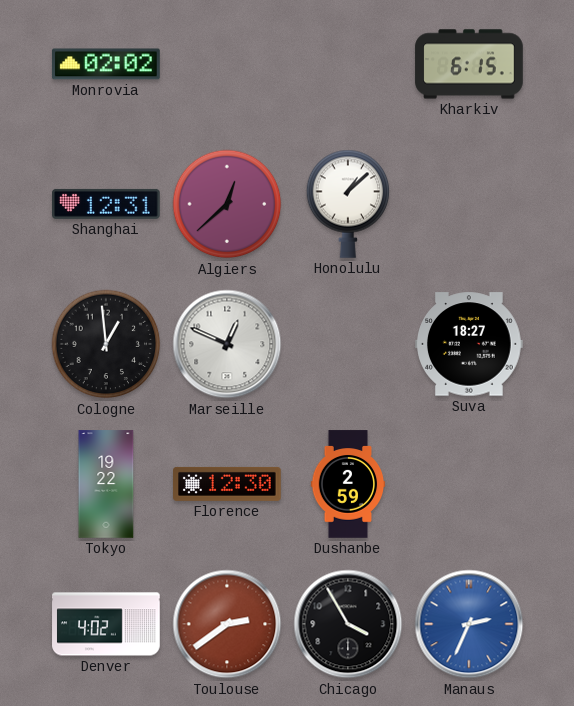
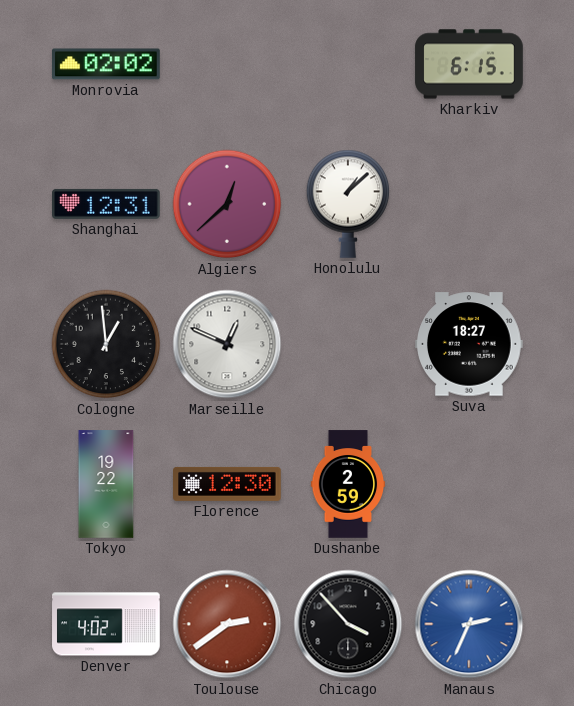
Chicago: 3:55 -> 3:53
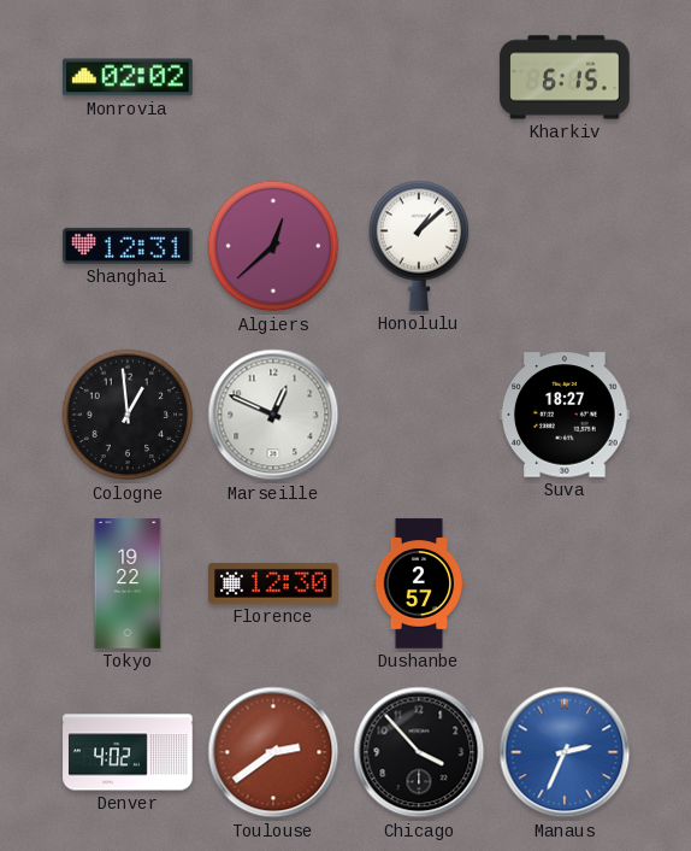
Dushanbe: 2:59 -> 2:57
